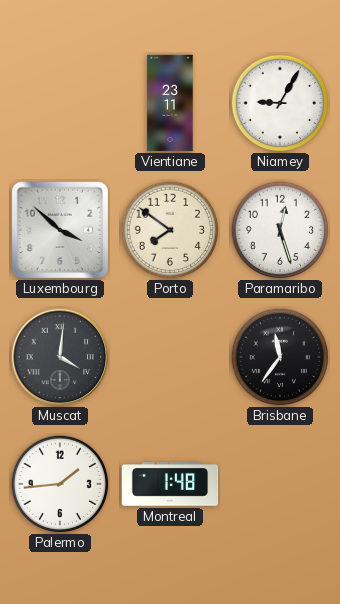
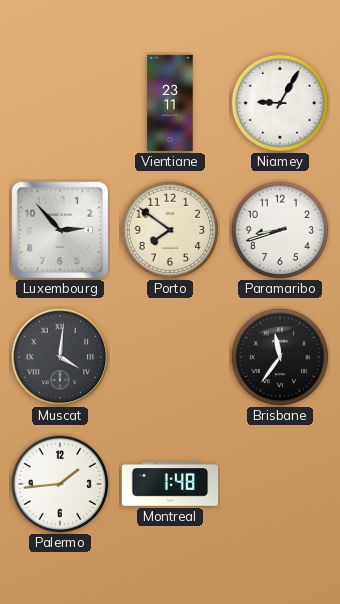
Luxembourg: 3:52 -> 2:53
Paramaribo: 12:27 -> 8:42
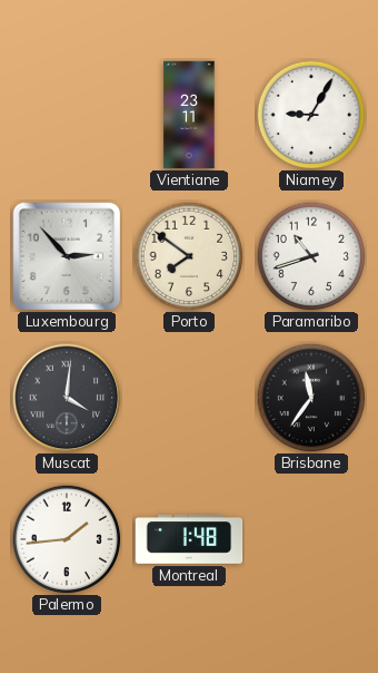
Paramaribo: 8:42 -> 10:42
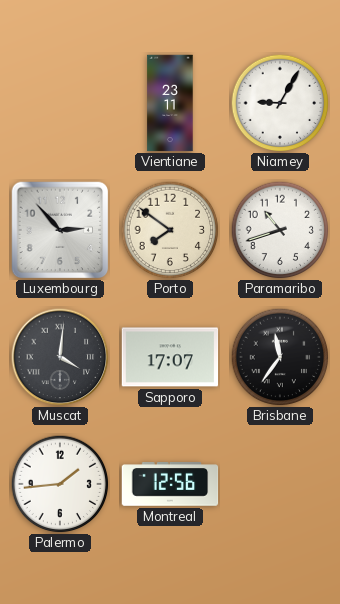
Sapporo: none -> 17:07
Montreal: 1:48 -> 12:56
